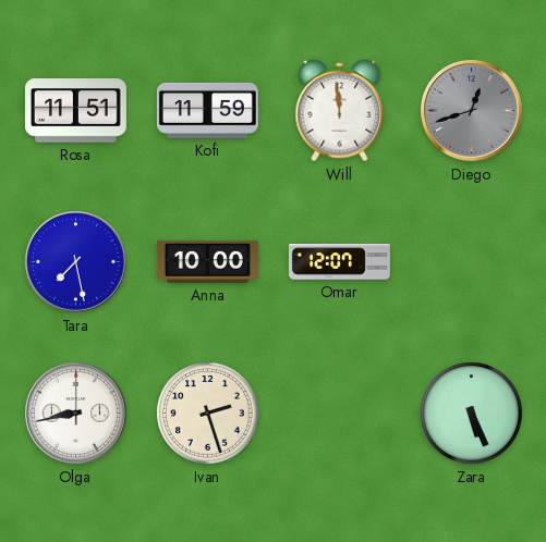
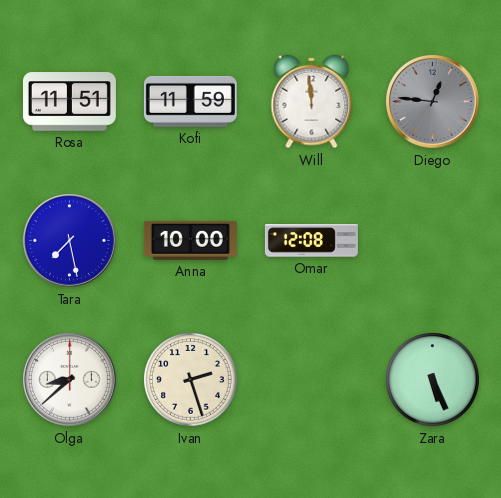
Diego: 12:42 -> 12:46
Omar: 12:07 -> 12:08
Olga: 8:43 -> 8:38
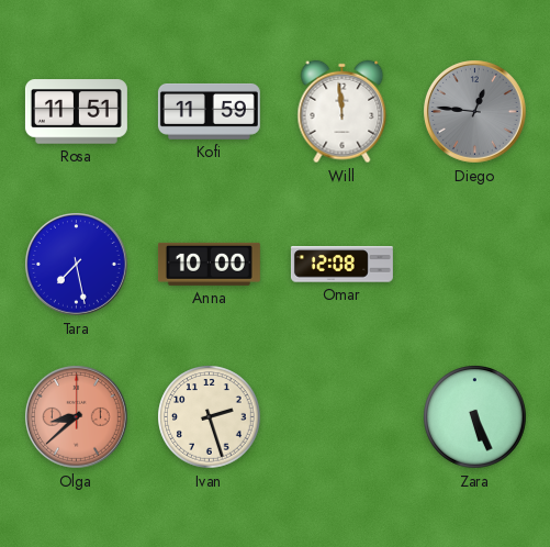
Olga dial: white -> salmon
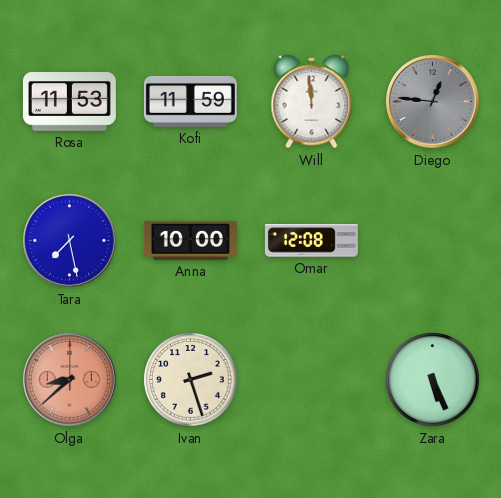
Rosa: 11:51 -> 11:53
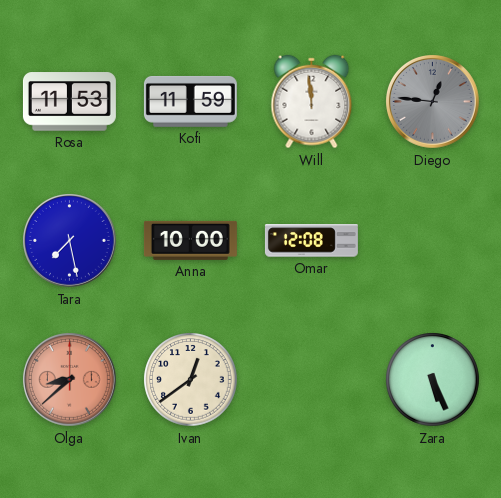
Ivan: 2:27 -> 12:39
